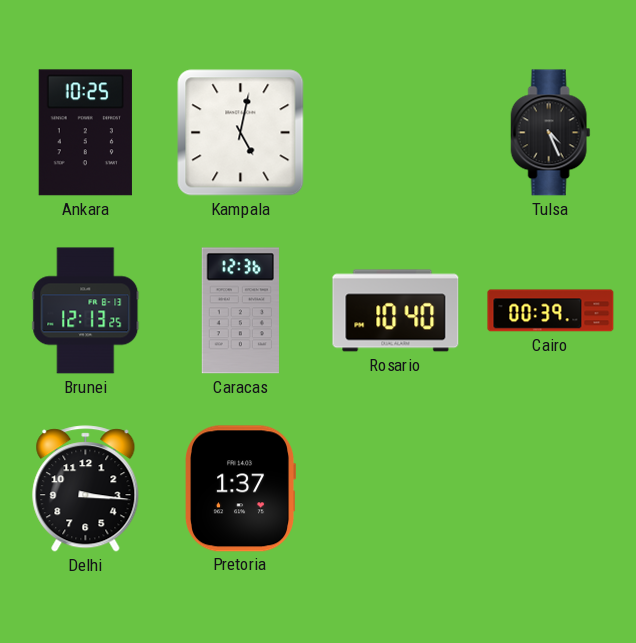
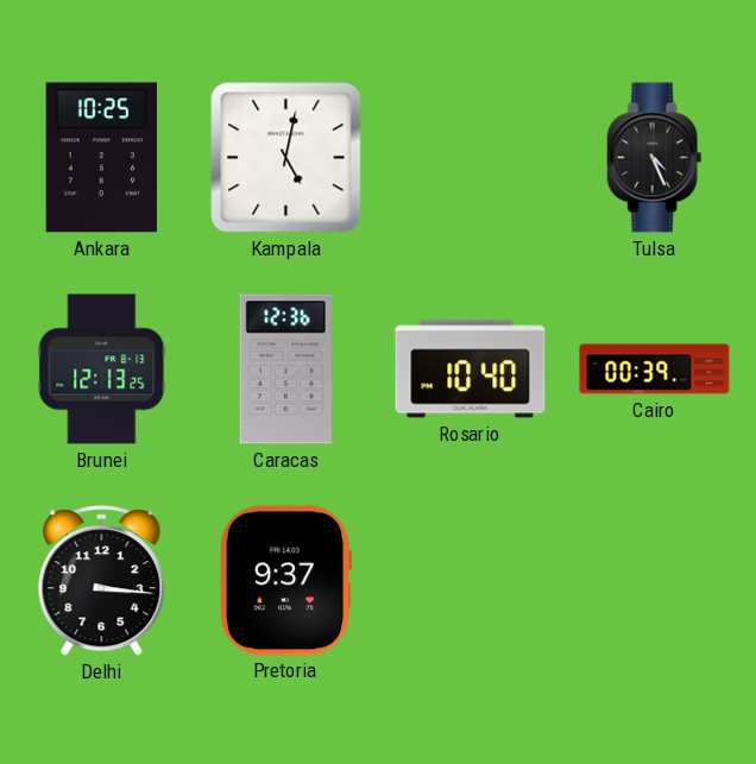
Pretoria: 1:37 -> 9:37
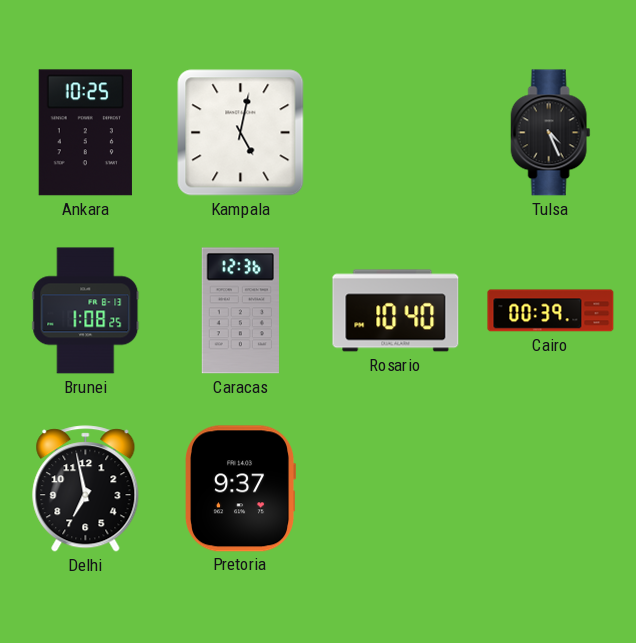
Brunei: 12:13 -> 1:08
Delhi: 3:16 -> 6:58
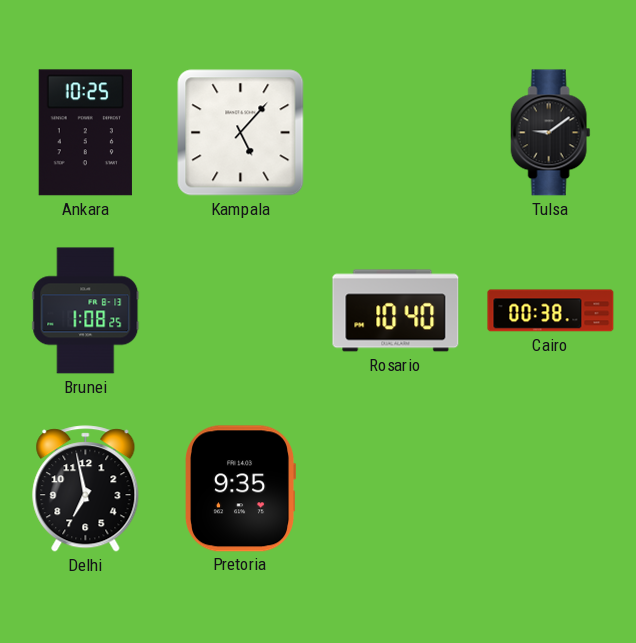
Kampala: 5:02 -> 5:07
Tulsa: 4:26 -> 9:09
Caracas: 12:36 -> none
Cairo: 00:39 -> 00:38
Pretoria: 9:37 -> 9:35
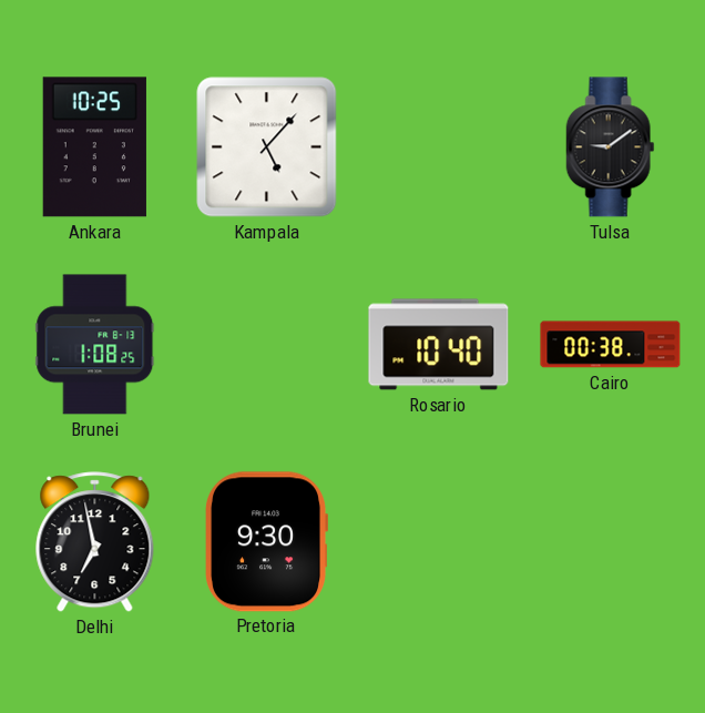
Pretoria: 9:35 -> 9:30
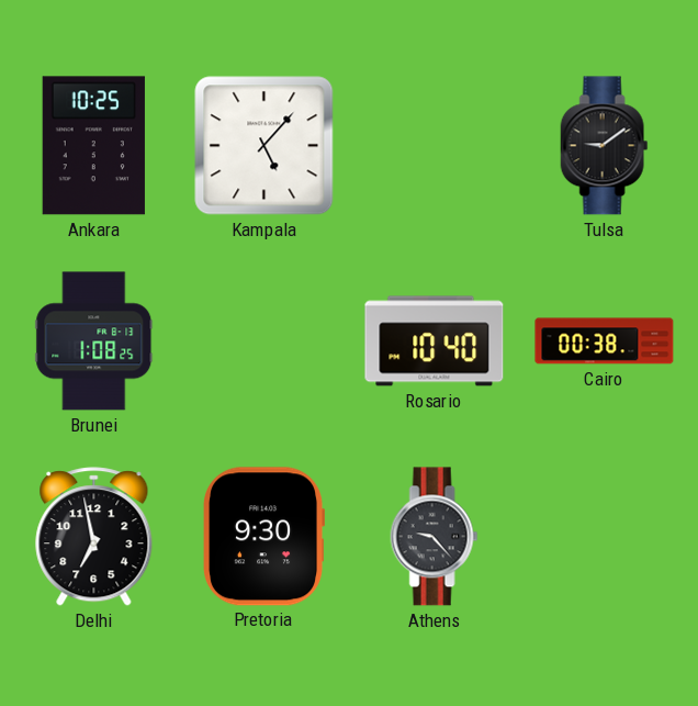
Athens: none -> 9:23
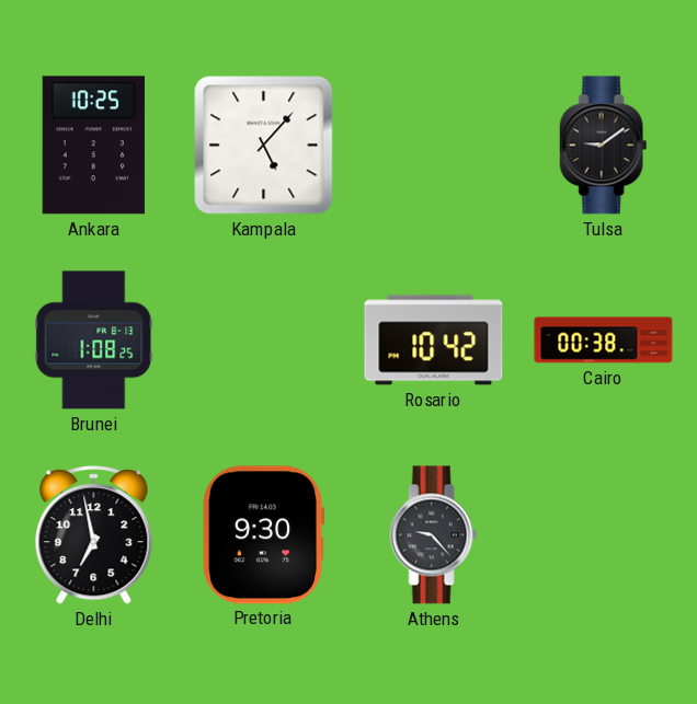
Rosario: 10:40 -> 10:42
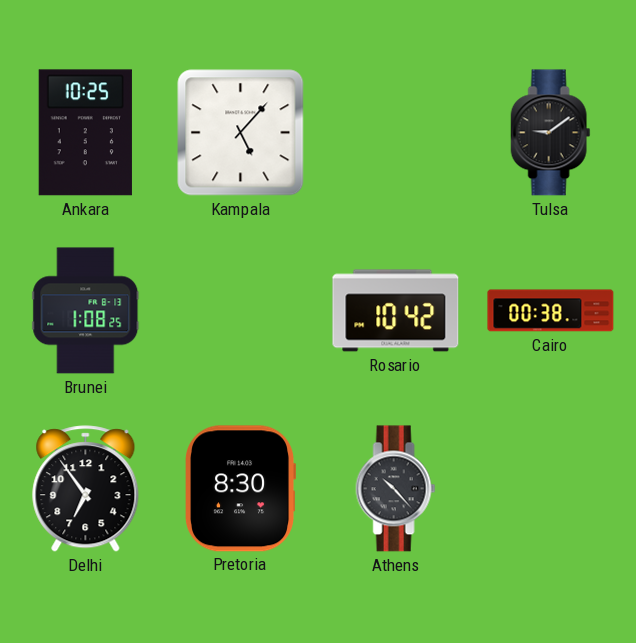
Delhi: 6:58 -> 6:54
Pretoria: 9:30 -> 8:30
Athens: 9:23 -> 10:23
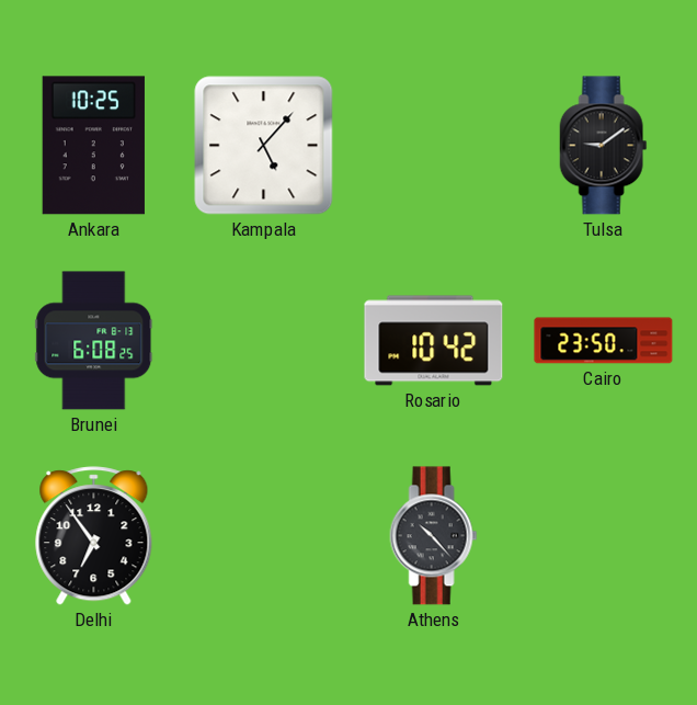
Brunei: 1:08 -> 6:08
Cairo: 00:38 -> 23:50
Pretoria: 8:30 -> none
